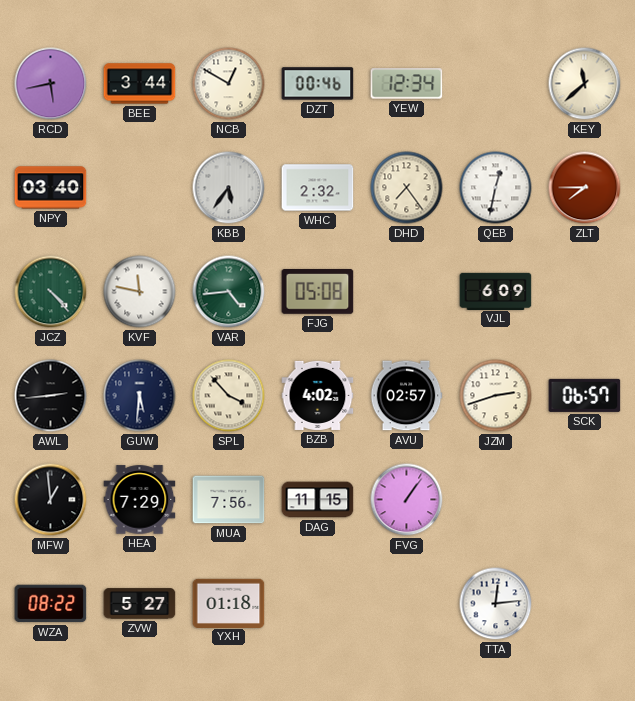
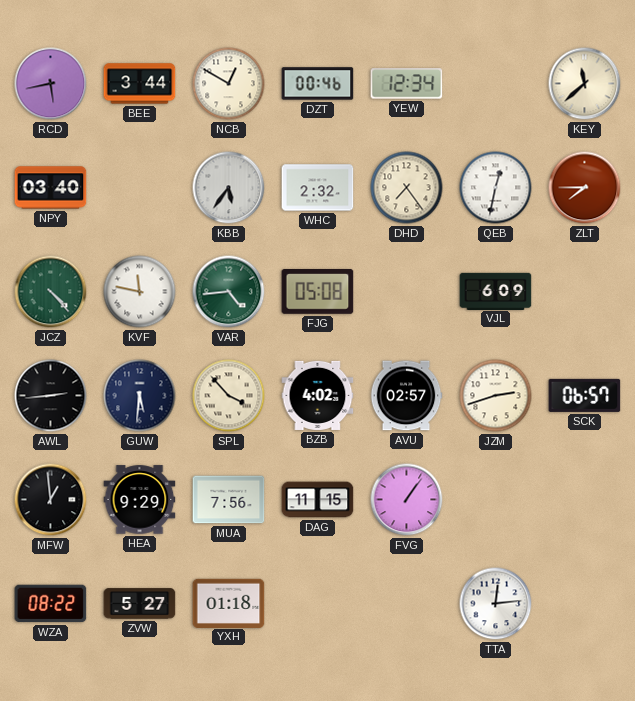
HEA: 7:29 -> 9:29
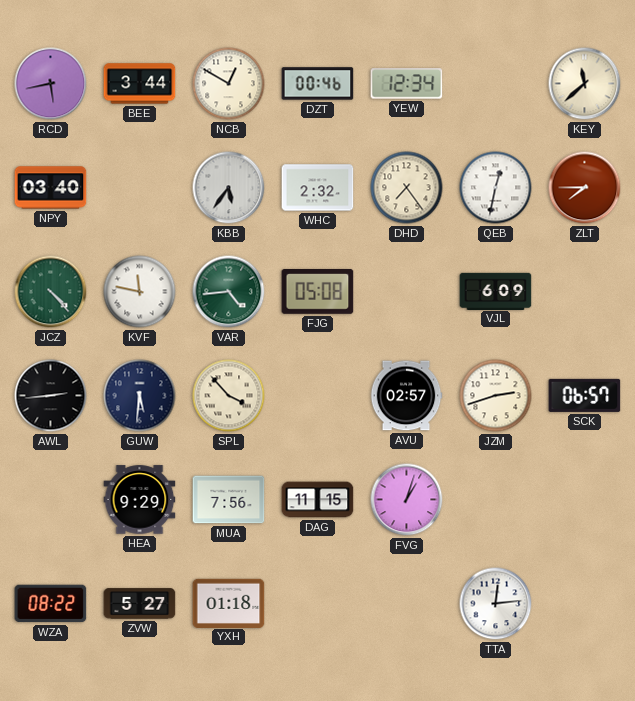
BZB: 4:02 -> none
MFW: 12:59 -> none
FVG: 1:06 -> 1:03
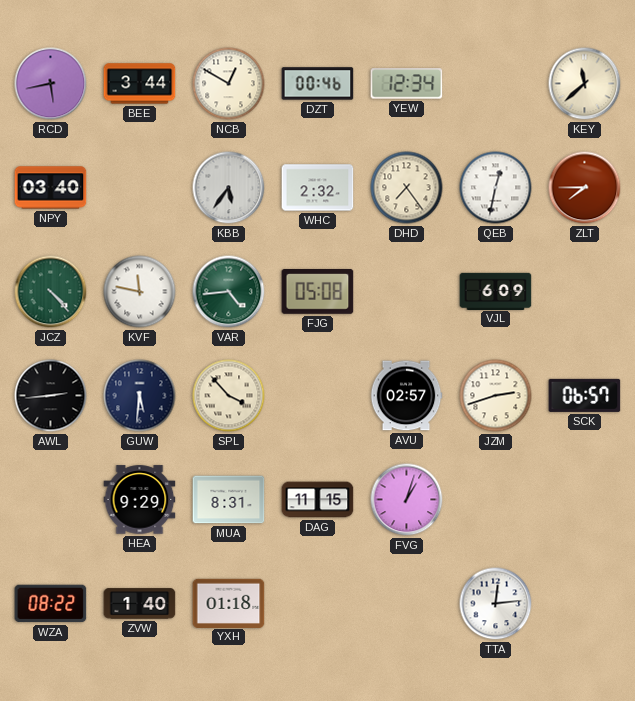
MUA: 7:56 -> 8:31
ZVW: 5:27 -> 1:40
